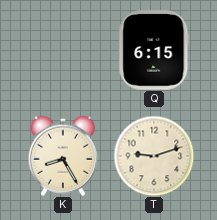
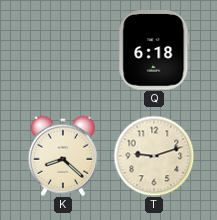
Q: 6:15 -> 6:18
K: 8:25 -> 8:22
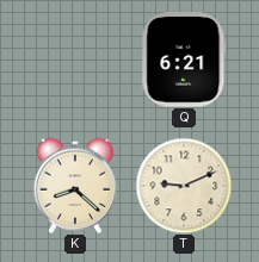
Q: 6:18 -> 6:21
T: 9:12 -> 9:11
